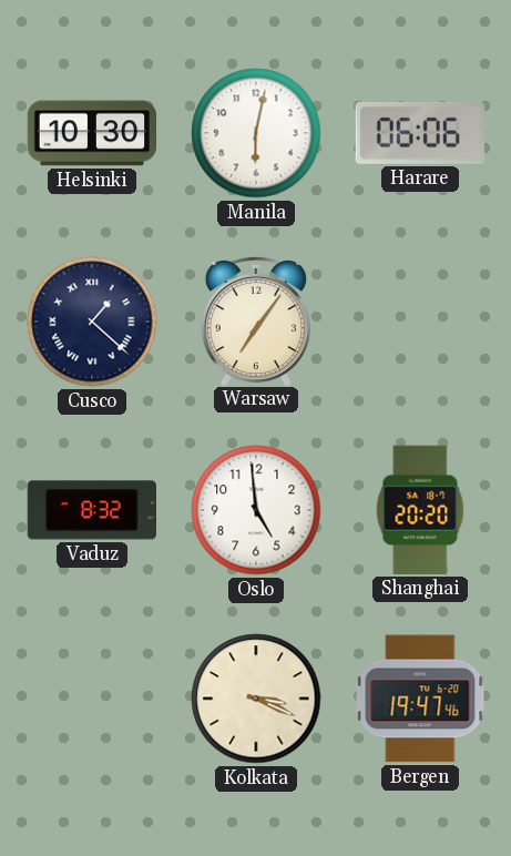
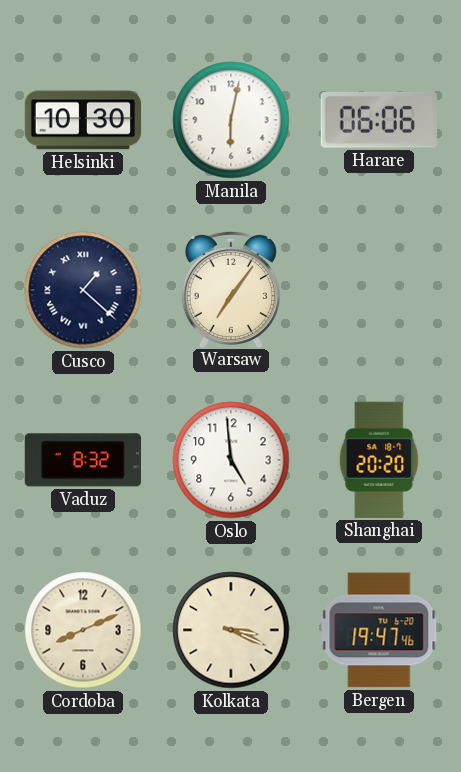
Cordoba: none -> 8:11
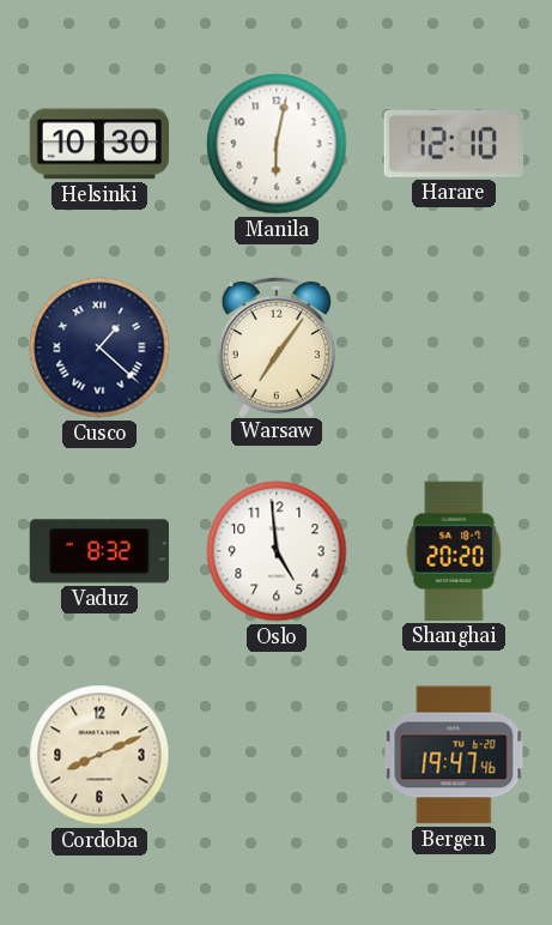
Harare: 06:06 -> 12:10
Kolkata: 3:19 -> none
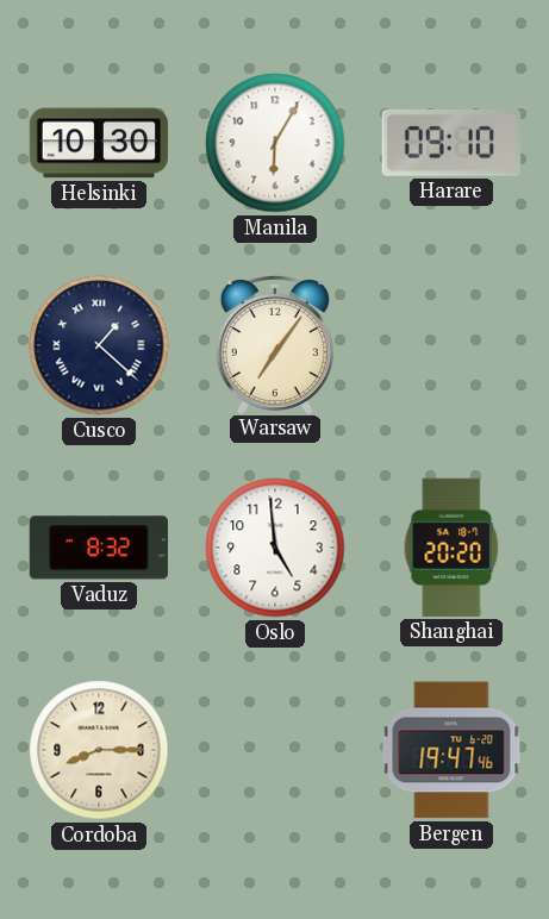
Manila: 6:02 -> 6:05
Harare: 12:10 -> 09:10
Cordoba: 8:11 -> 8:15
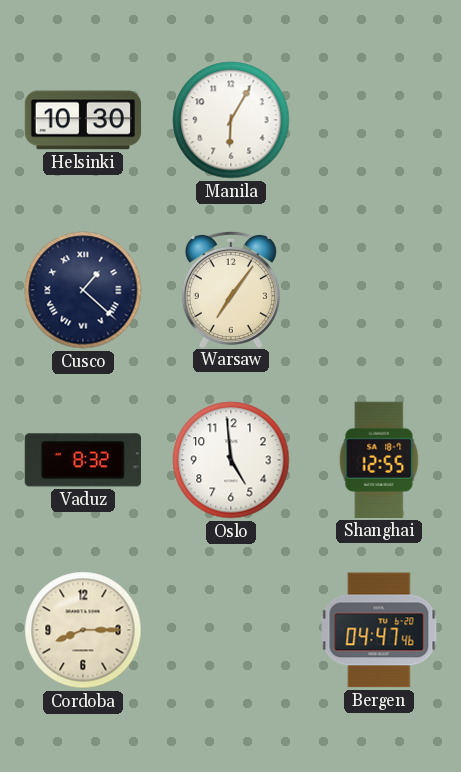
Harare: 09:10 -> none
Shanghai: 20:20 -> 12:55
Bergen: 19:47 -> 04:47
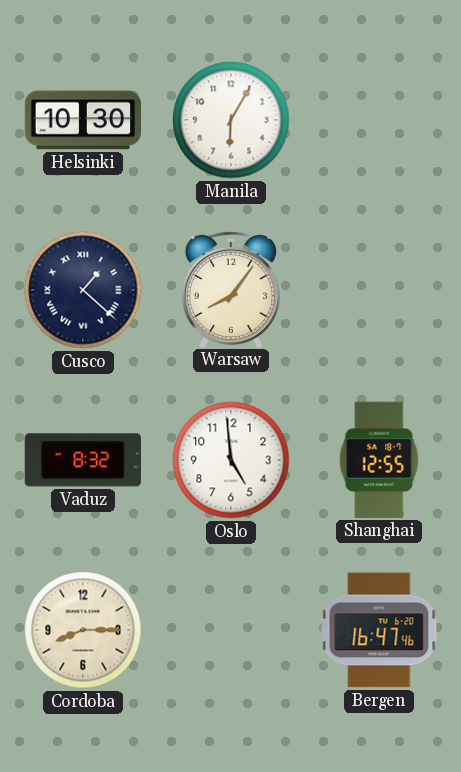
Warsaw: 7:06 -> 8:06
Bergen: 04:47 -> 16:47
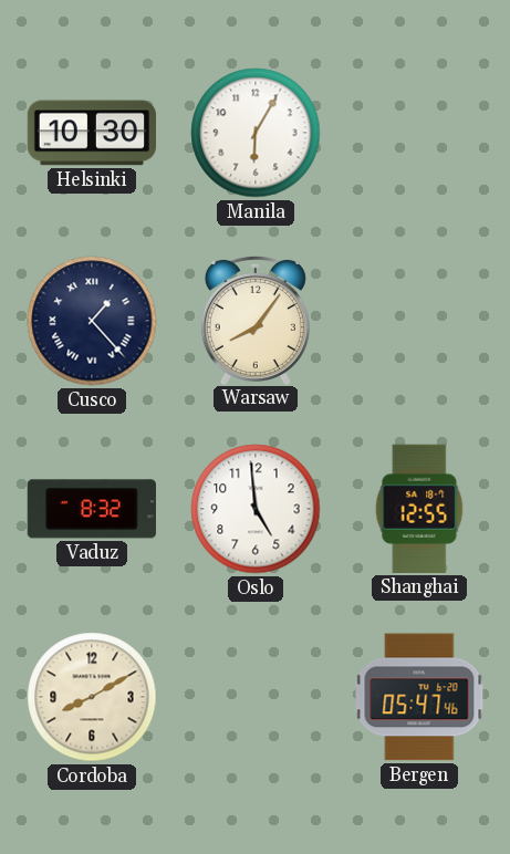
Cusco: 1:22 -> 1:23
Cordoba: 8:15 -> 8:10
Bergen: 16:47 -> 05:47
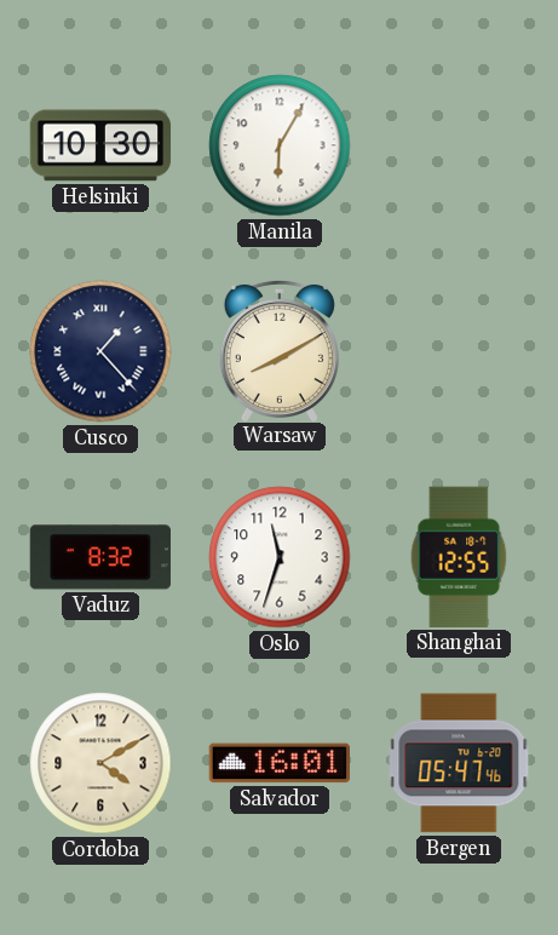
Warsaw: 8:06 -> 8:10
Oslo: 4:59 -> 11:33
Cordoba: 8:10 -> 4:10
Salvador: none -> 16:01
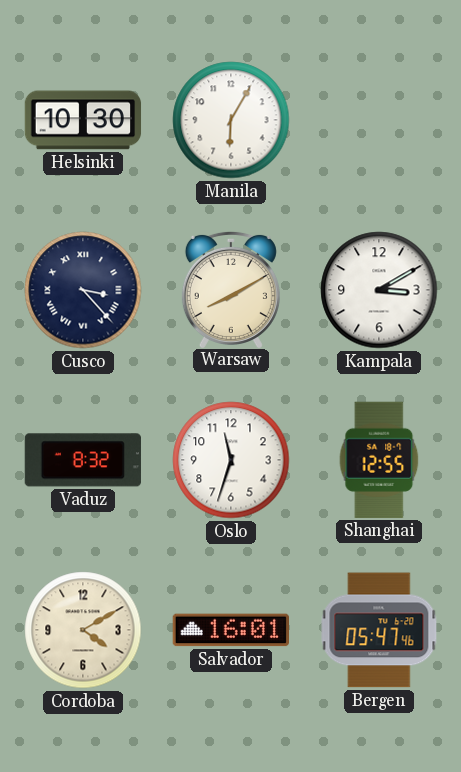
Cusco: 1:23 -> 3:23
Kampala: none -> 3:10
